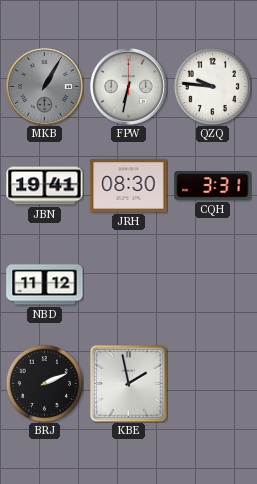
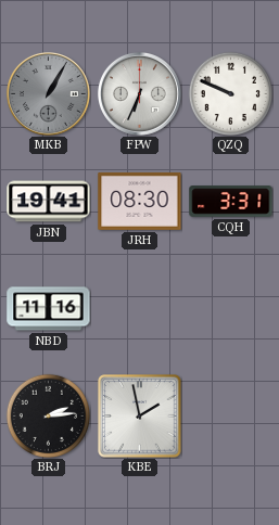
FPW: 6:32 -> 6:34
QZQ: 9:46 -> 9:49
NBD: 11:12 -> 11:16
BRJ: 2:11 -> 2:14
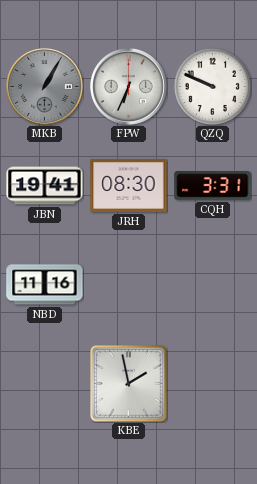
BRJ: 2:14 -> none
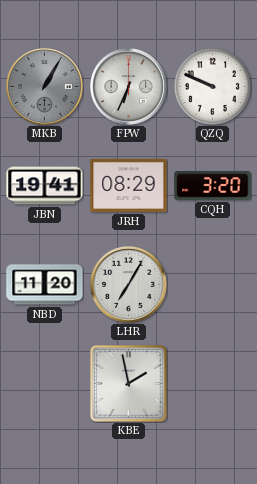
JRH: 08:30 -> 08:29
CQH: 3:31 -> 3:20
NBD: 11:16 -> 11:20
LHR: none -> 7:05
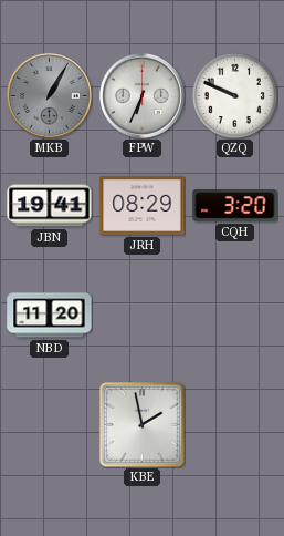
LHR: 7:05 -> none
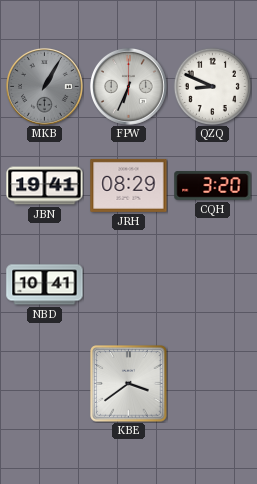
QZQ: 9:49 -> 8:49
NBD: 11:20 -> 10:41
KBE: 1:58 -> 3:39
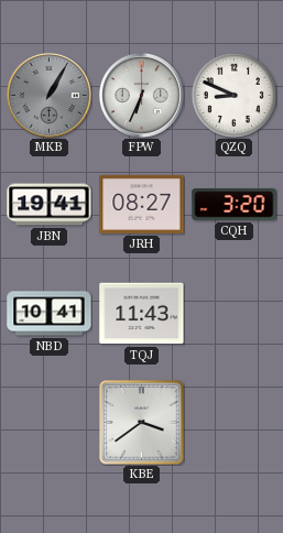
JRH: 08:29 -> 08:27
TQJ: none -> 11:43
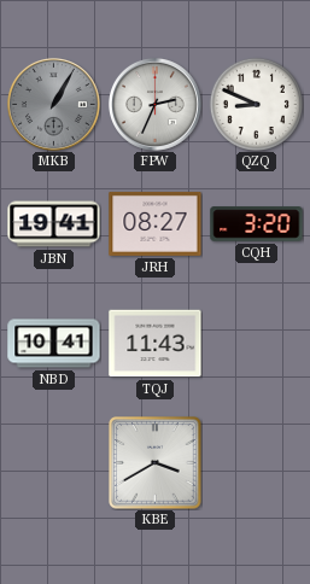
FPW: 6:34 -> 2:34
KBE: 3:39 -> 3:40
